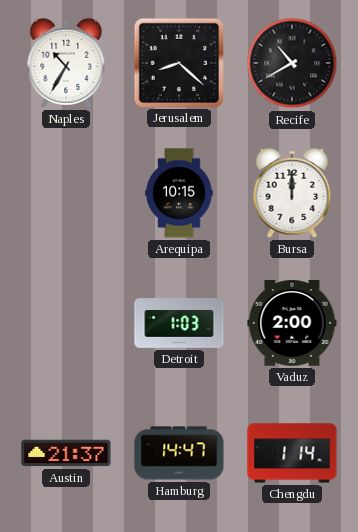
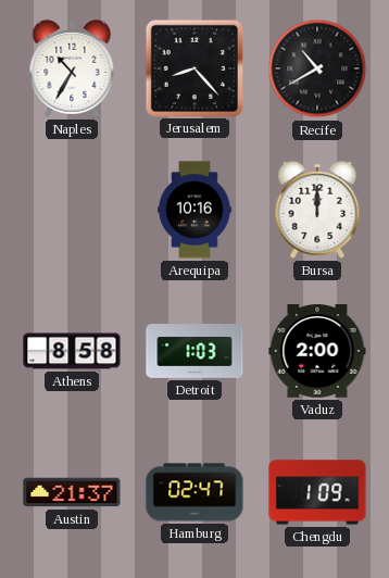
Jerusalem: 8:22 -> 8:23
Arequipa: 10:15 -> 10:16
Athens: none -> 8:58
Hamburg: 14:47 -> 02:47
Chengdu: 1:14 -> 1:09
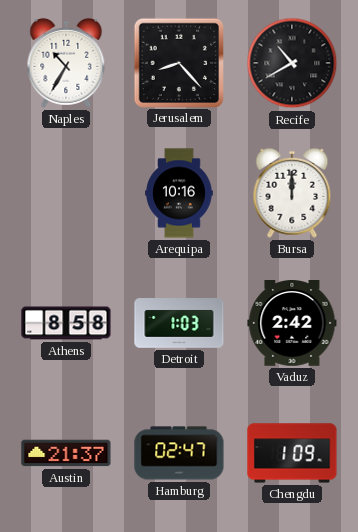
Vaduz: 2:00 -> 2:42
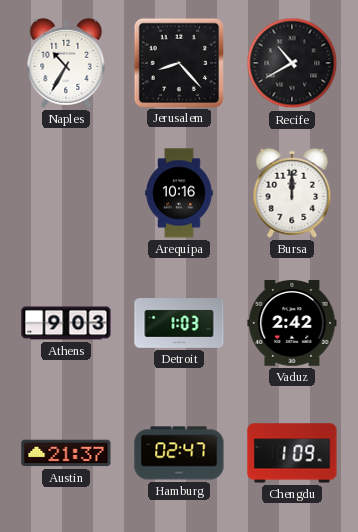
Athens: 8:58 -> 9:03
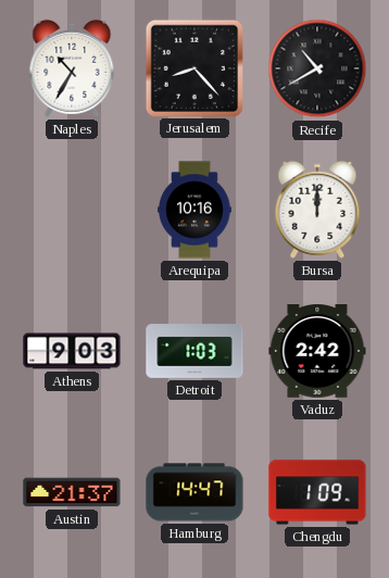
Hamburg: 02:47 -> 14:47
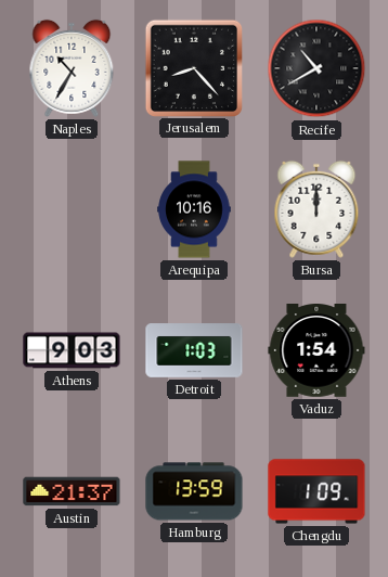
Vaduz: 2:42 -> 1:54
Hamburg: 14:47 -> 13:59
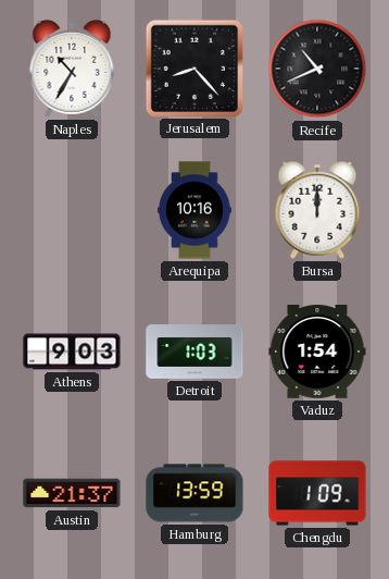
Recife: 10:40 -> 10:41
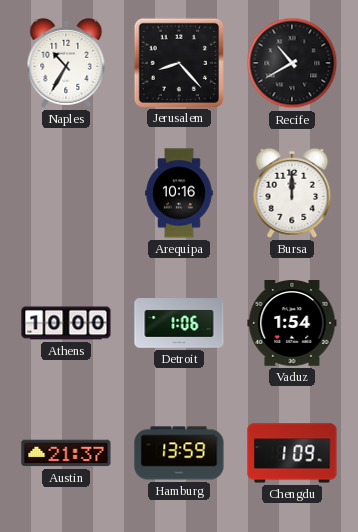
Recife: 10:41 -> 10:40
Athens: 9:03 -> 10:00
Detroit: 1:03 -> 1:06
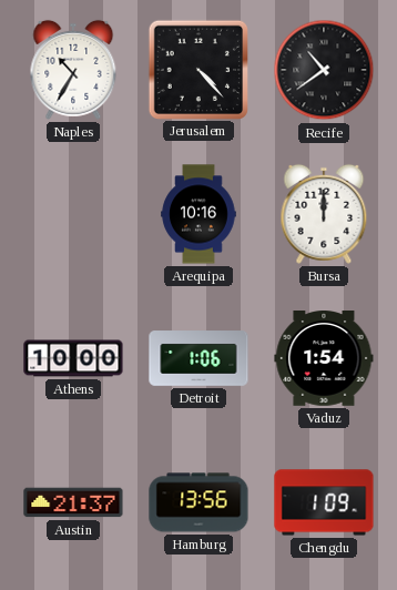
Jerusalem: 8:23 -> 4:23
Recife: 10:40 -> 10:39
Hamburg: 13:59 -> 13:56
